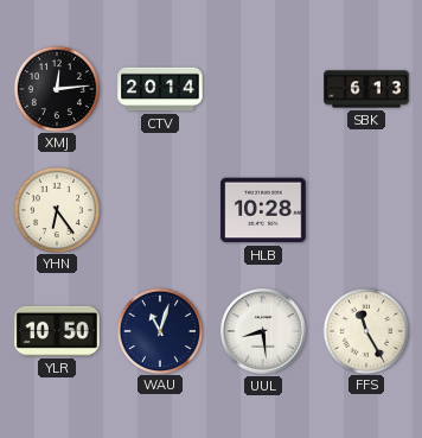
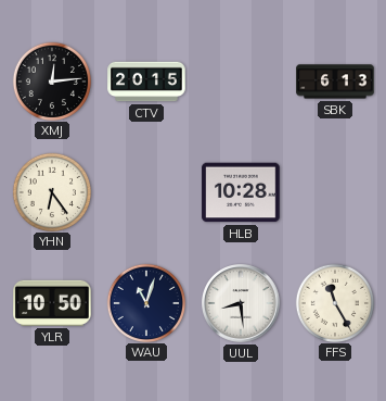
CTV: 20:14 -> 20:15
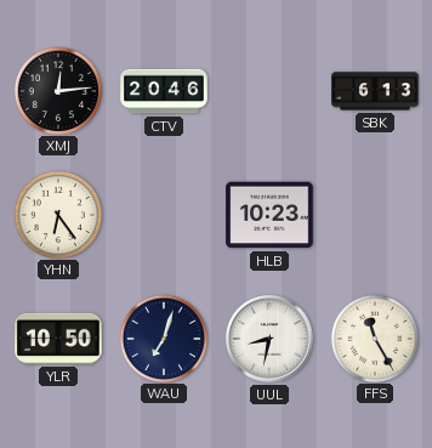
CTV: 20:15 -> 20:46
HLB: 10:28 -> 10:23
WAU: 11:03 -> 7:03
UUL: 8:29 -> 8:32
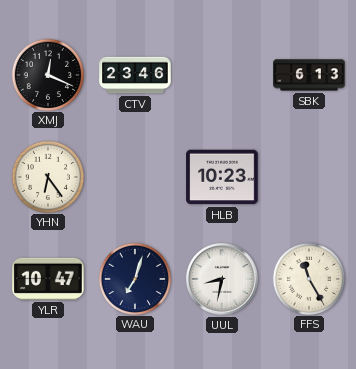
XMJ: 12:14 -> 12:19
CTV: 20:46 -> 23:46
YLR: 10:50 -> 10:47
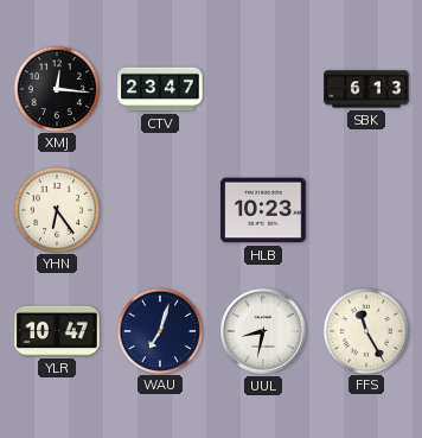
XMJ: 12:19 -> 12:16
CTV: 23:46 -> 23:47
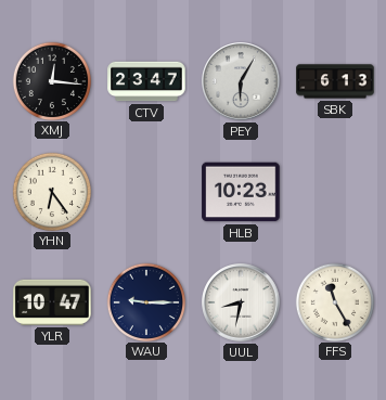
PEY: none -> 6:05
WAU: 7:03 -> 9:15
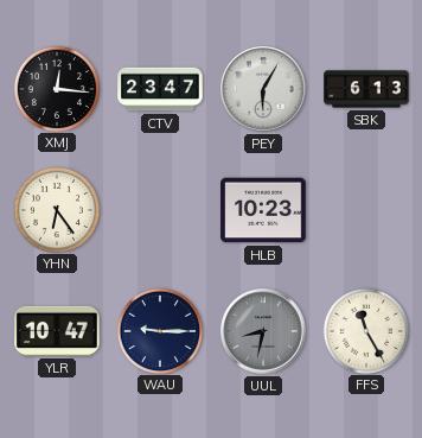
UUL dial: white -> grey
